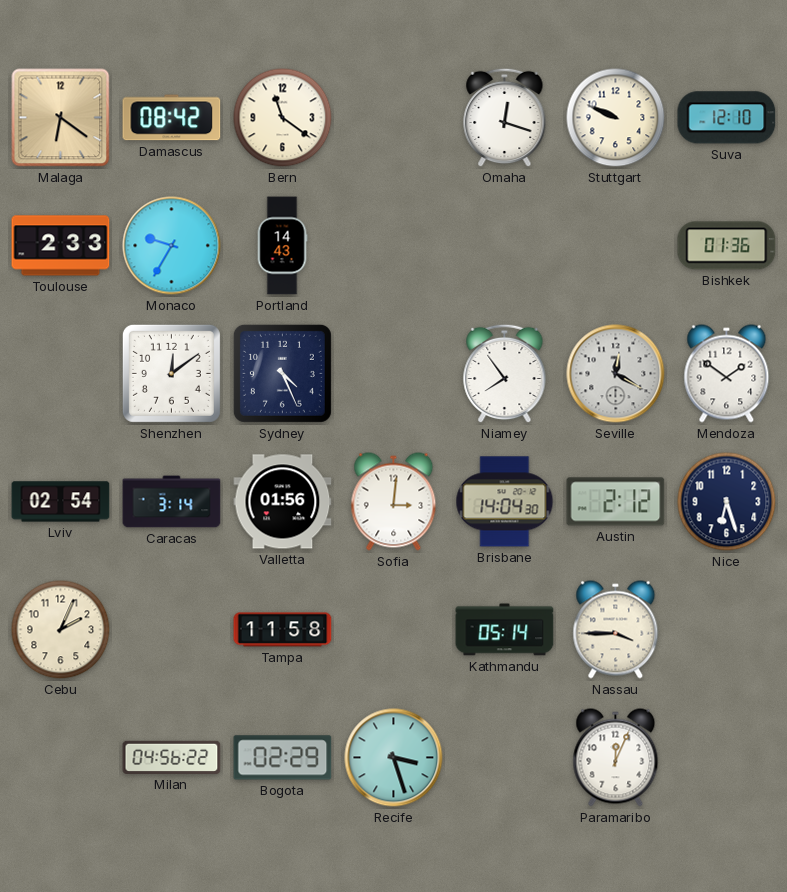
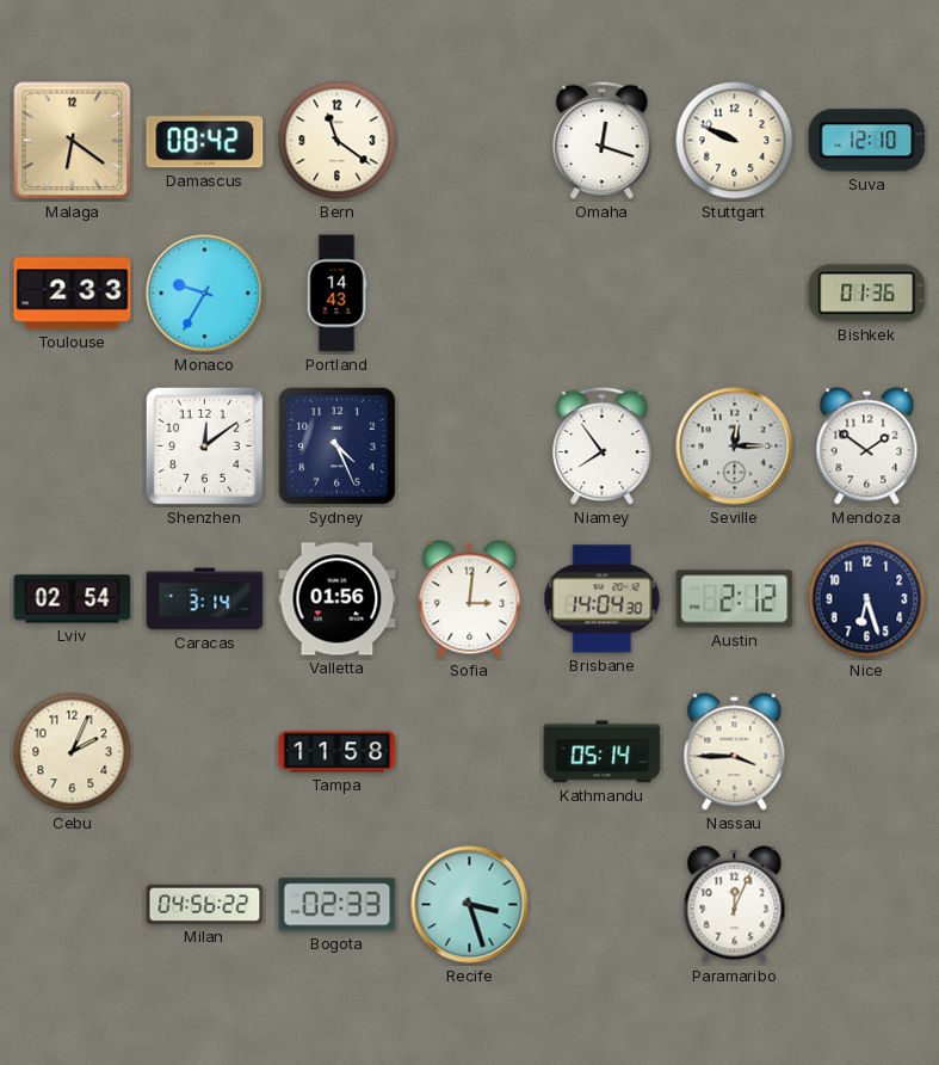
Seville: 12:20 -> 12:15
Bogota: 02:29 -> 02:33
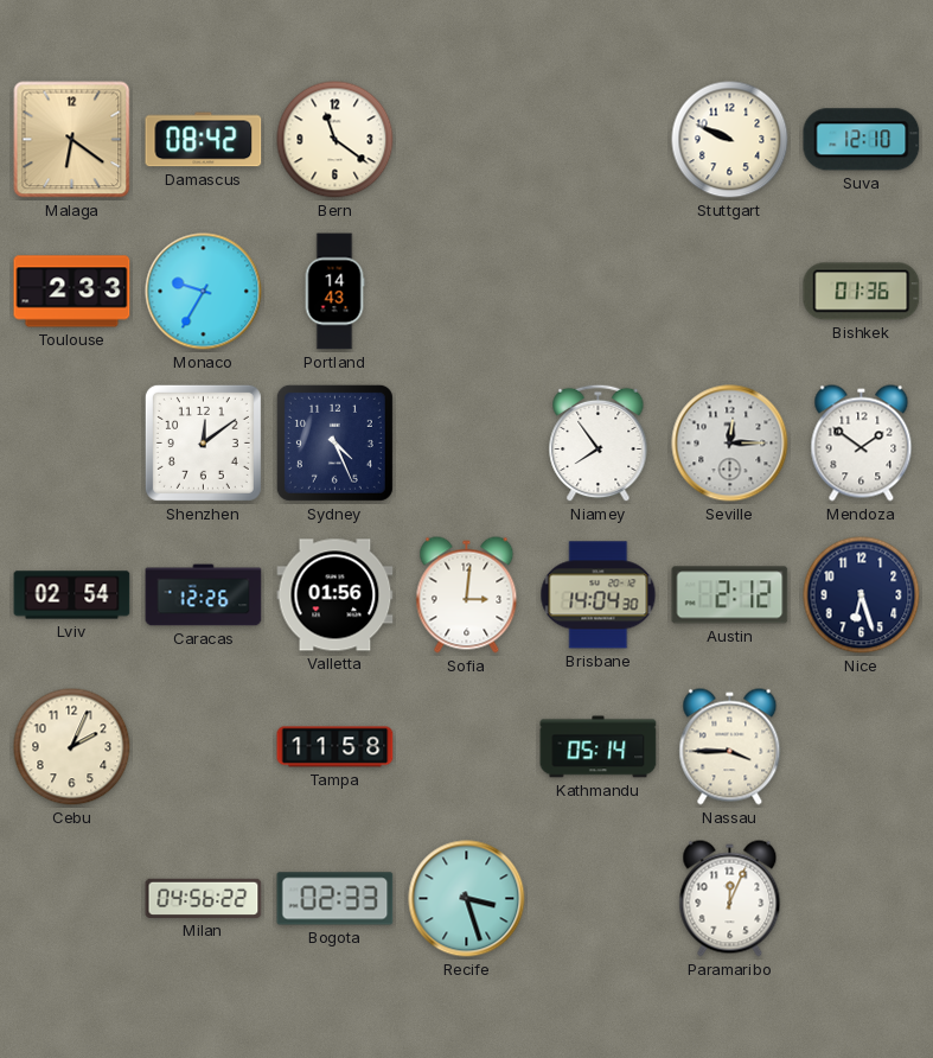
Omaha: 12:18 -> none
Caracas: 3:14 -> 12:26
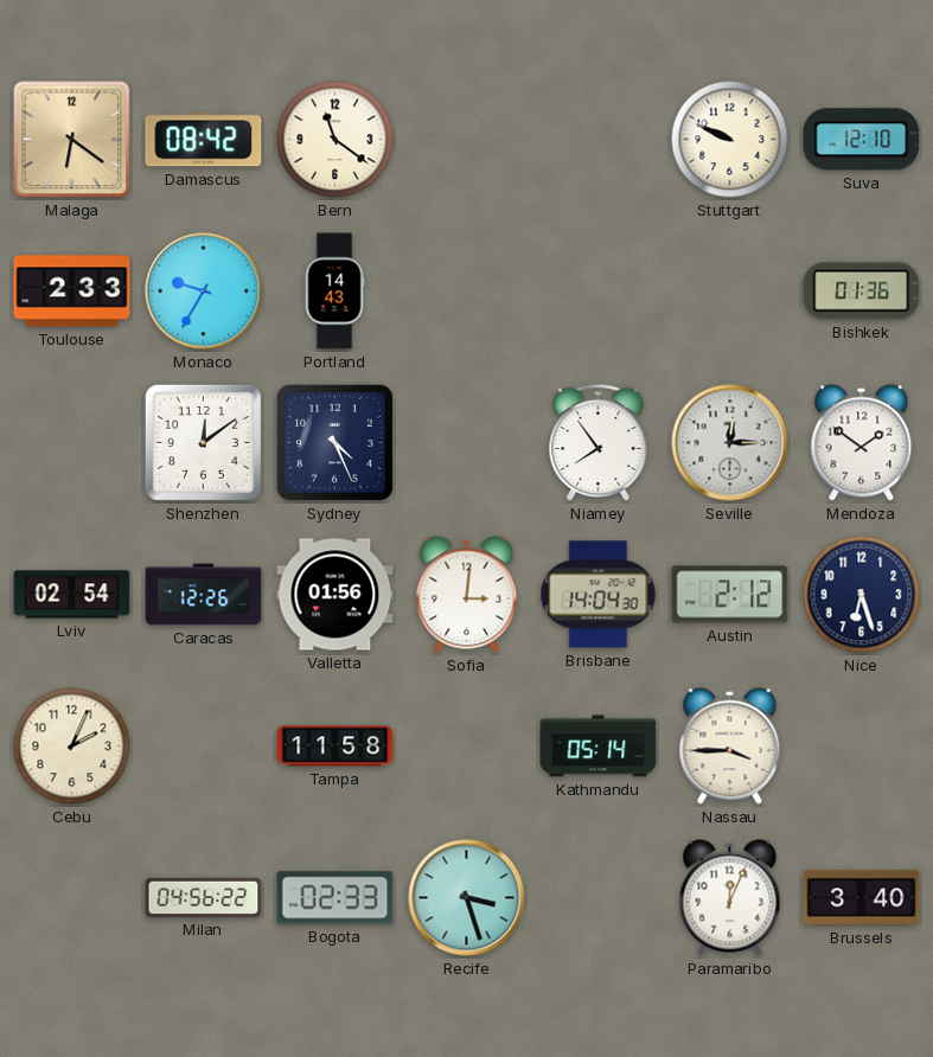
Brussels: none -> 3:40
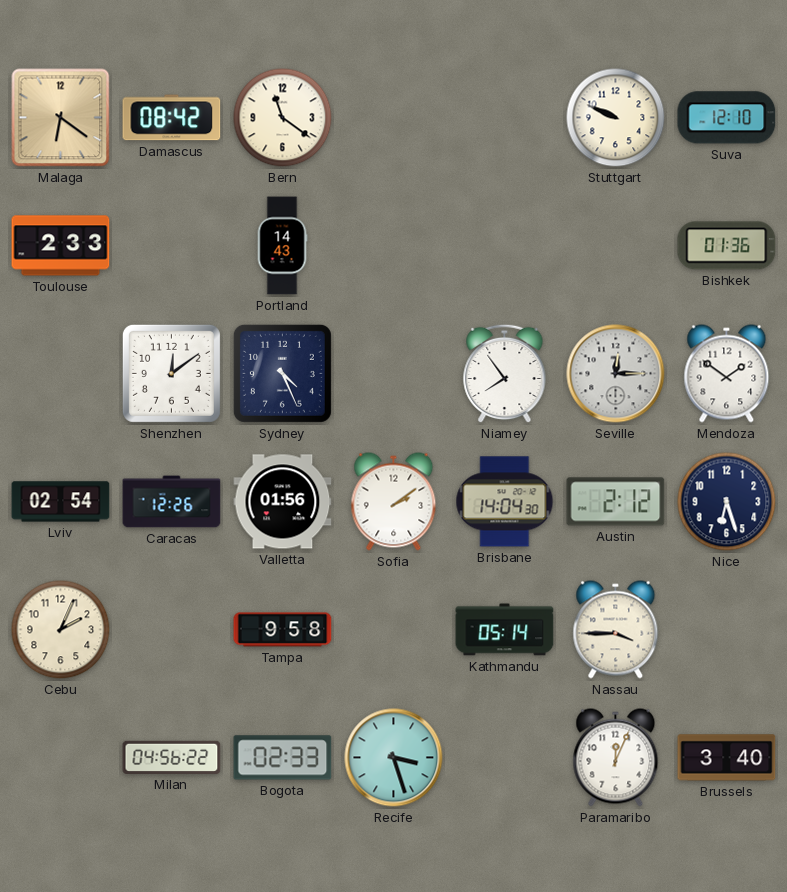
Monaco: 9:35 -> none
Sofia: 3:01 -> 2:09
Tampa: 11:58 -> 9:58
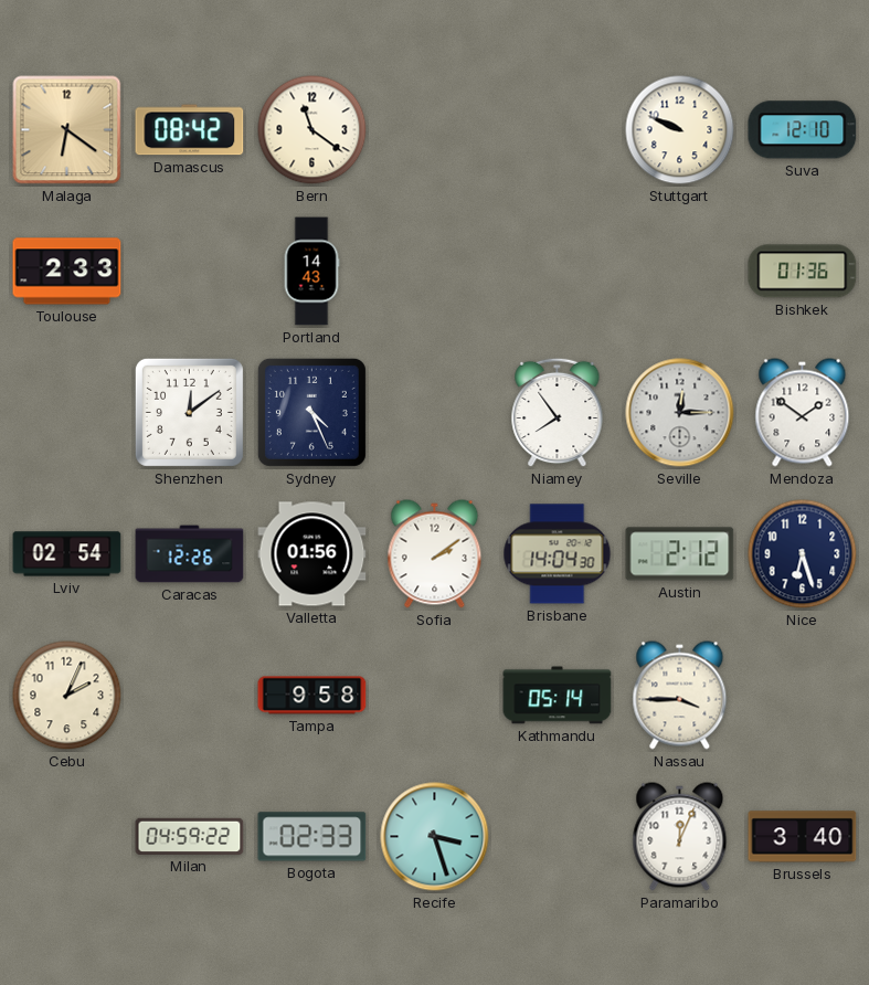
Milan: 04:56 -> 04:59
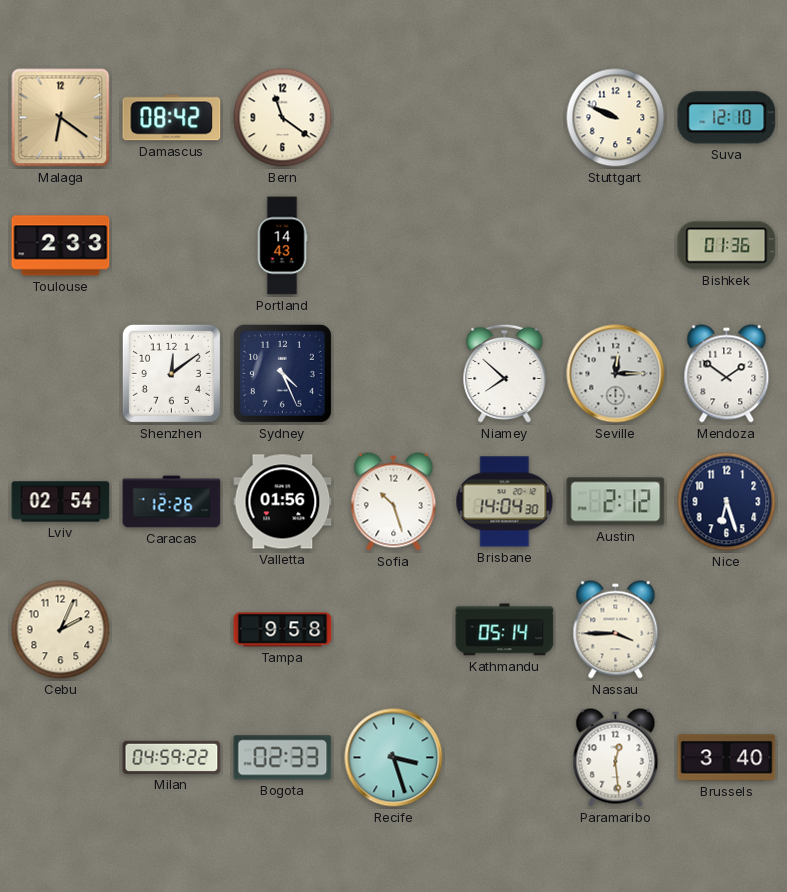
Niamey: 7:54 -> 7:52
Sofia: 2:09 -> 10:27
Paramaribo: 12:04 -> 12:29
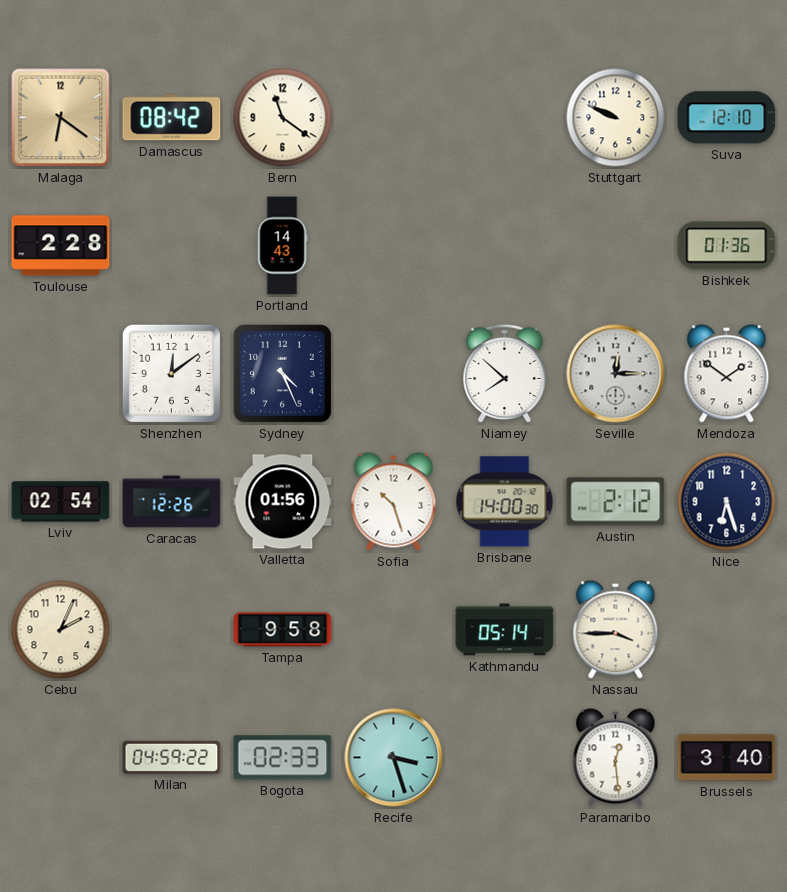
Toulouse: 2:33 -> 2:28
Brisbane: 14:04 -> 14:00
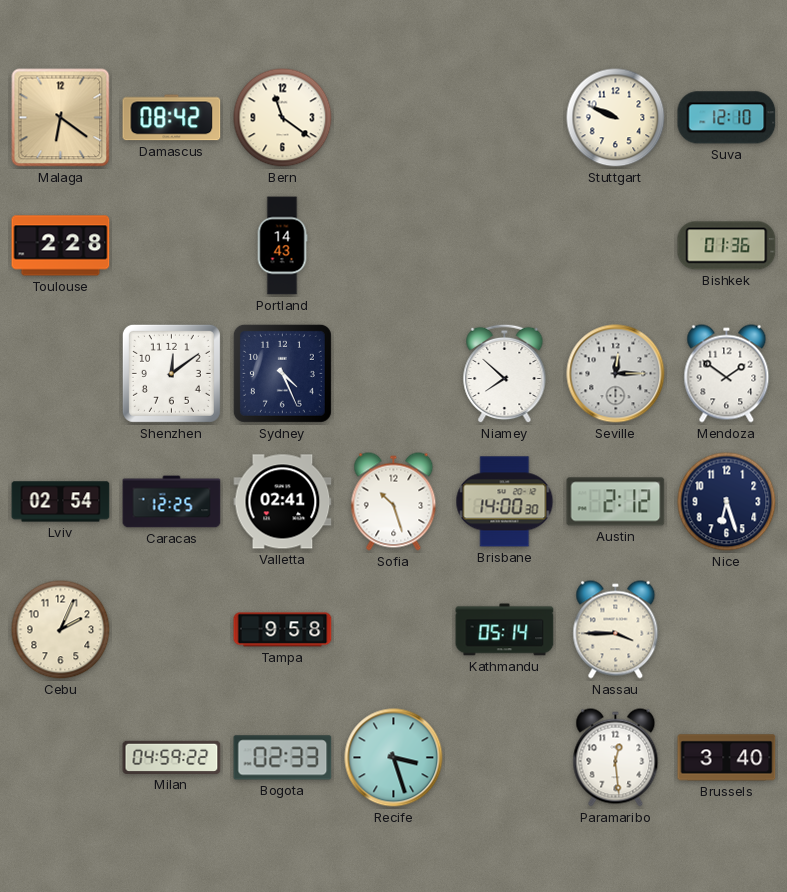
Caracas: 12:26 -> 12:25
Valletta: 01:56 -> 02:41
